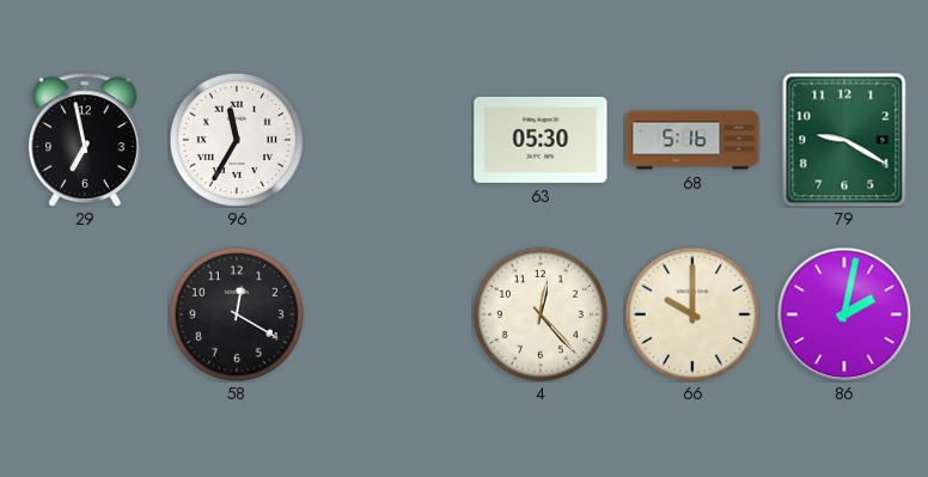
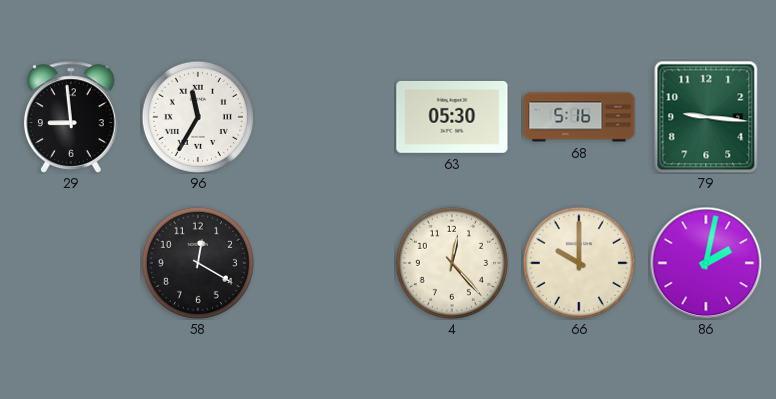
29: 6:58 -> 8:59
79: 9:20 -> 9:16
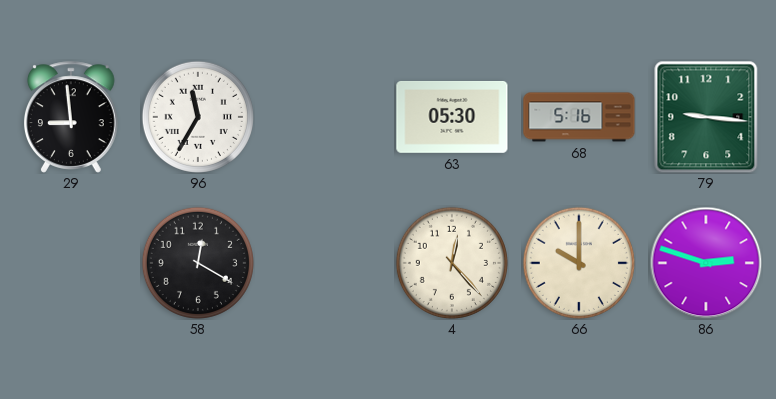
86: 2:02 -> 2:48
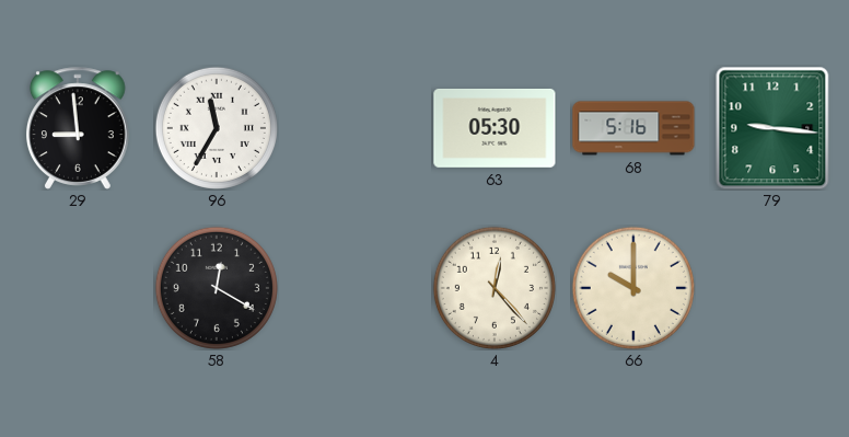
86: 2:48 -> none
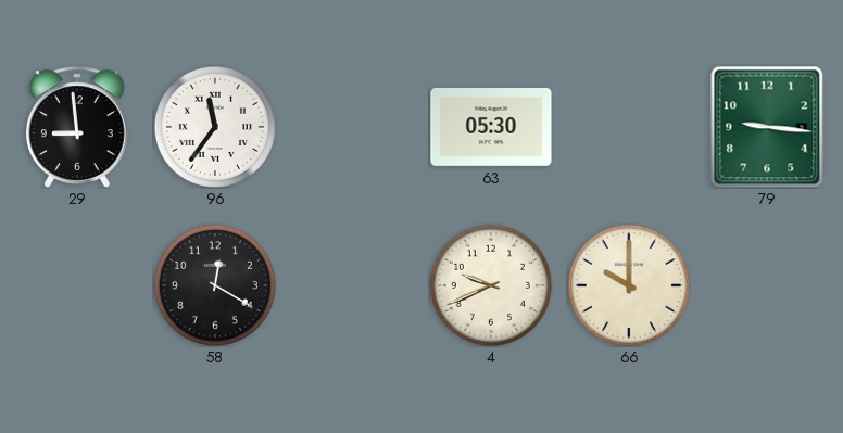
96: 11:35 -> 11:36
68: 5:16 -> none
4: 12:23 -> 9:41
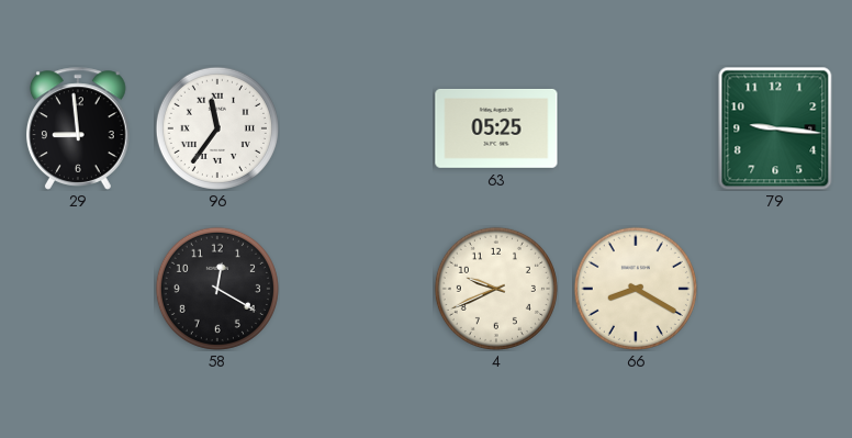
63: 05:30 -> 05:25
66: 10:00 -> 8:20
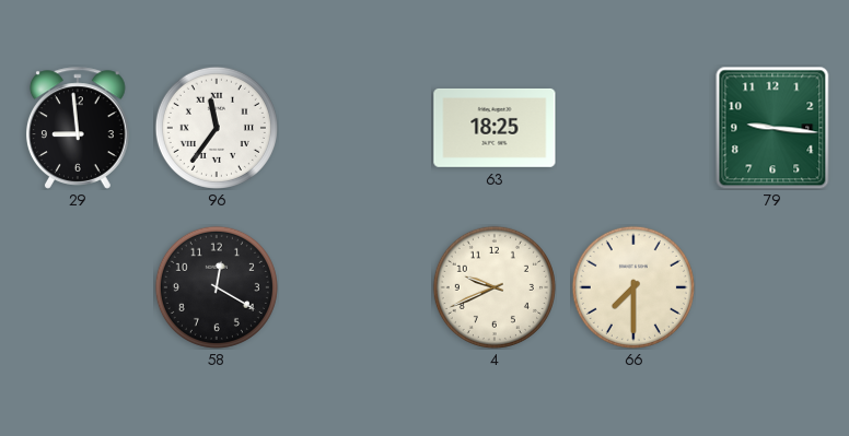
63: 05:25 -> 18:25
66: 8:20 -> 7:30
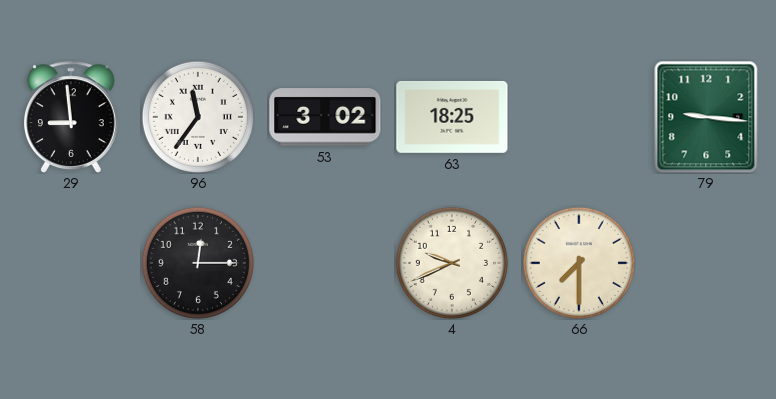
53: none -> 3:02
58: 12:20 -> 12:15
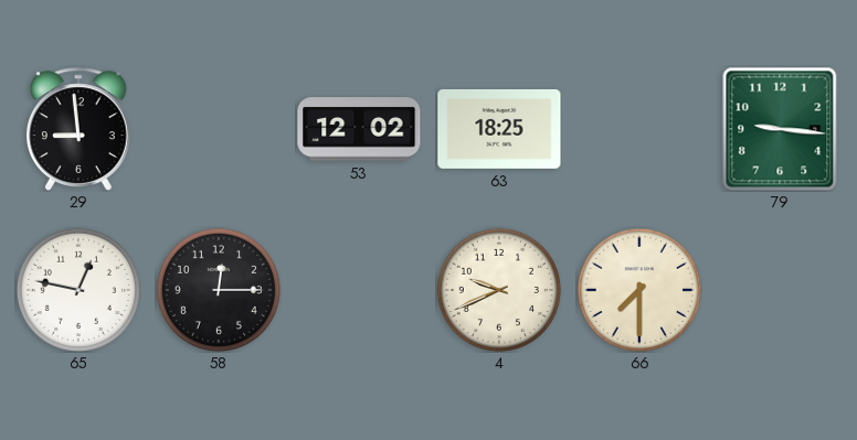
96: 11:36 -> none
53: 3:02 -> 12:02
65: none -> 12:47
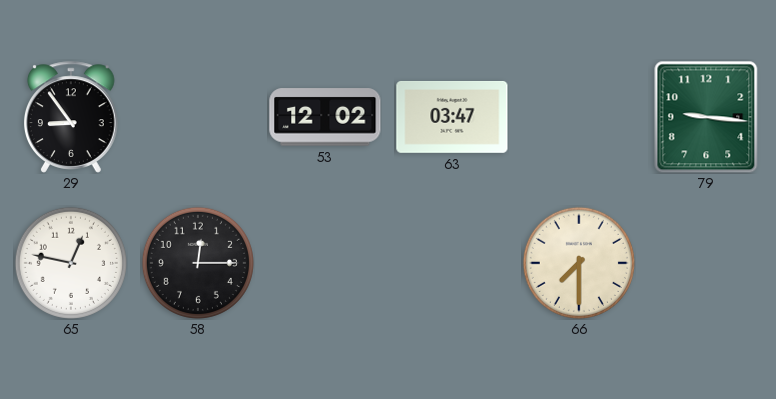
29: 8:59 -> 8:54
63: 18:25 -> 03:47
4: 9:41 -> none
